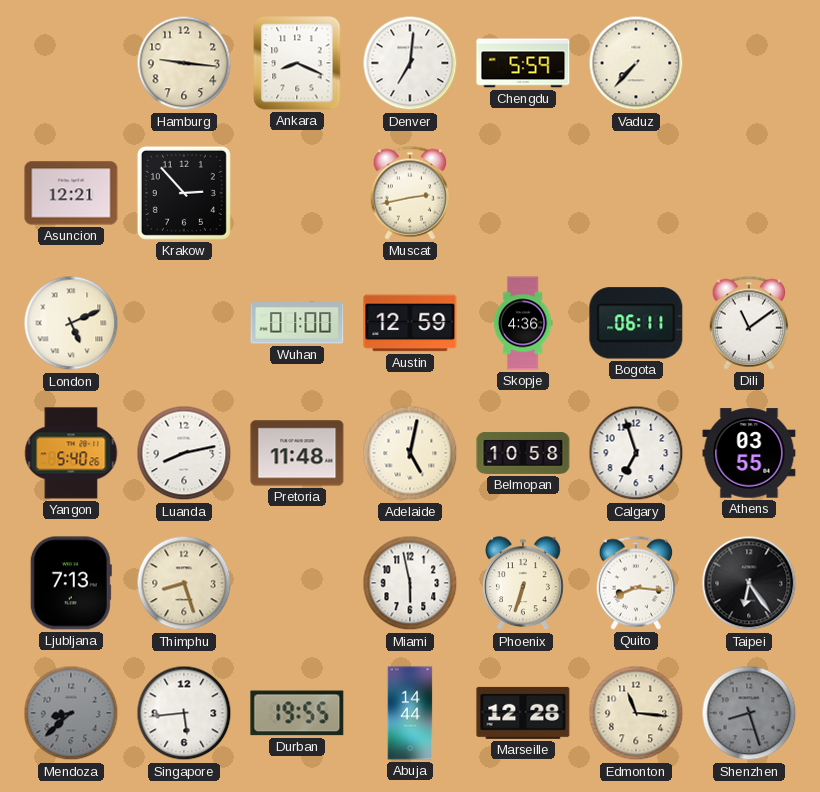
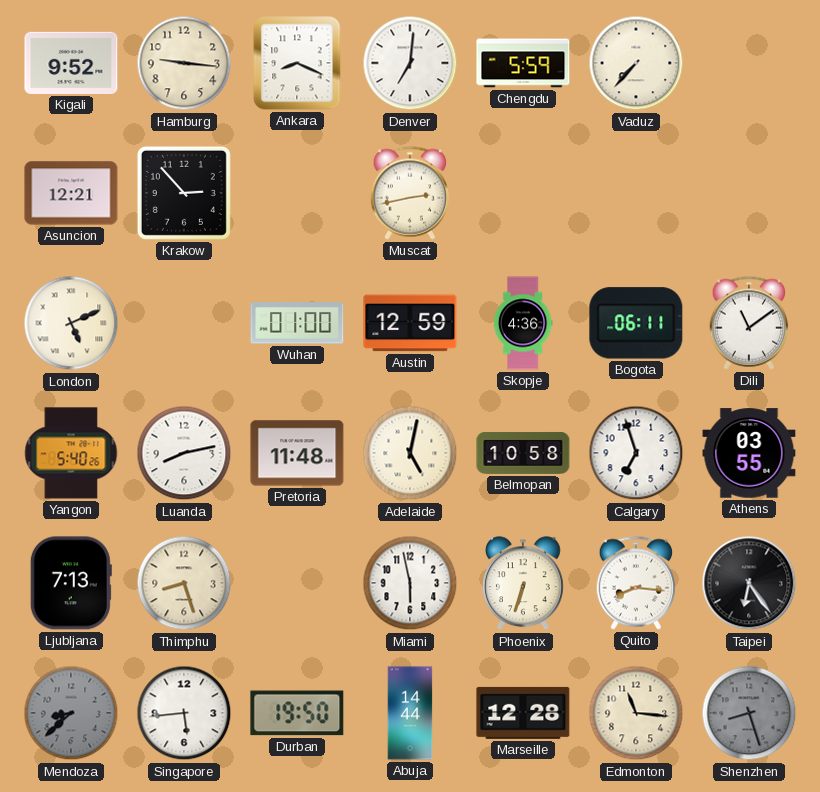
Kigali: none -> 9:52
Durban: 19:55 -> 19:50
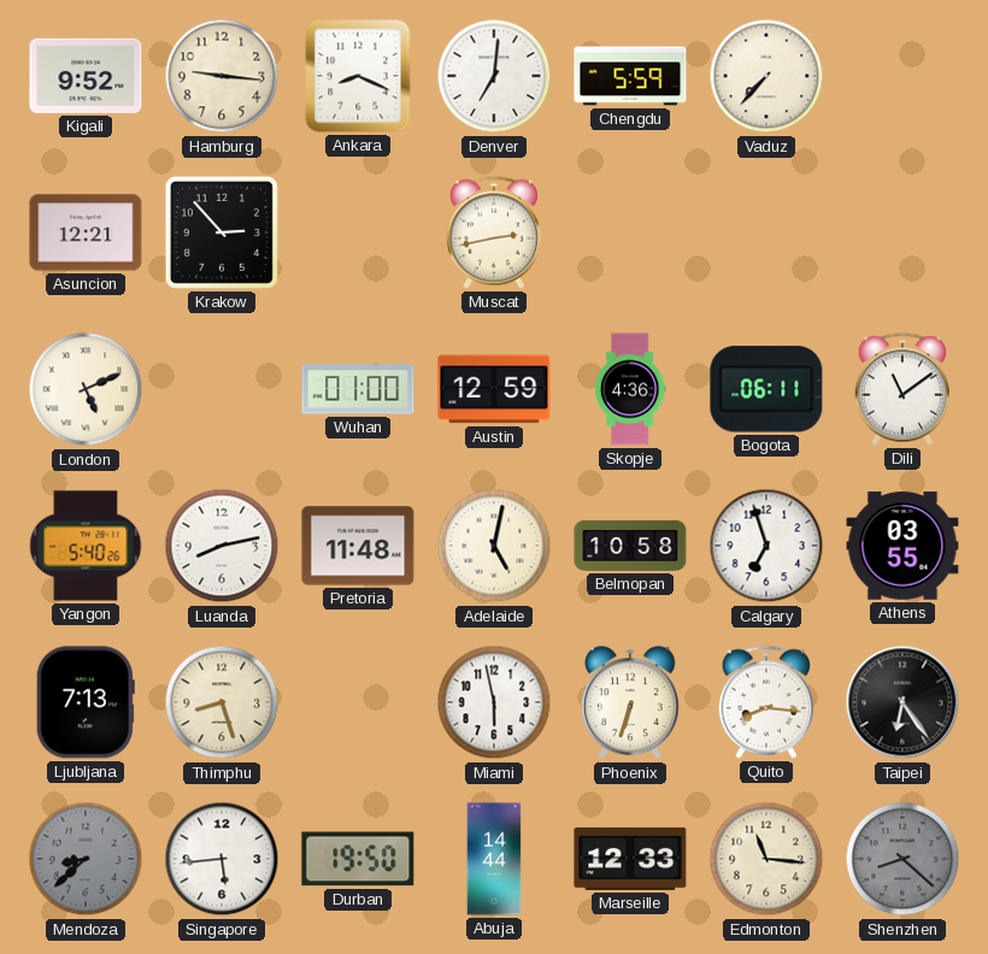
Marseille: 12:28 -> 12:33
Shenzhen: 8:27 -> 8:22
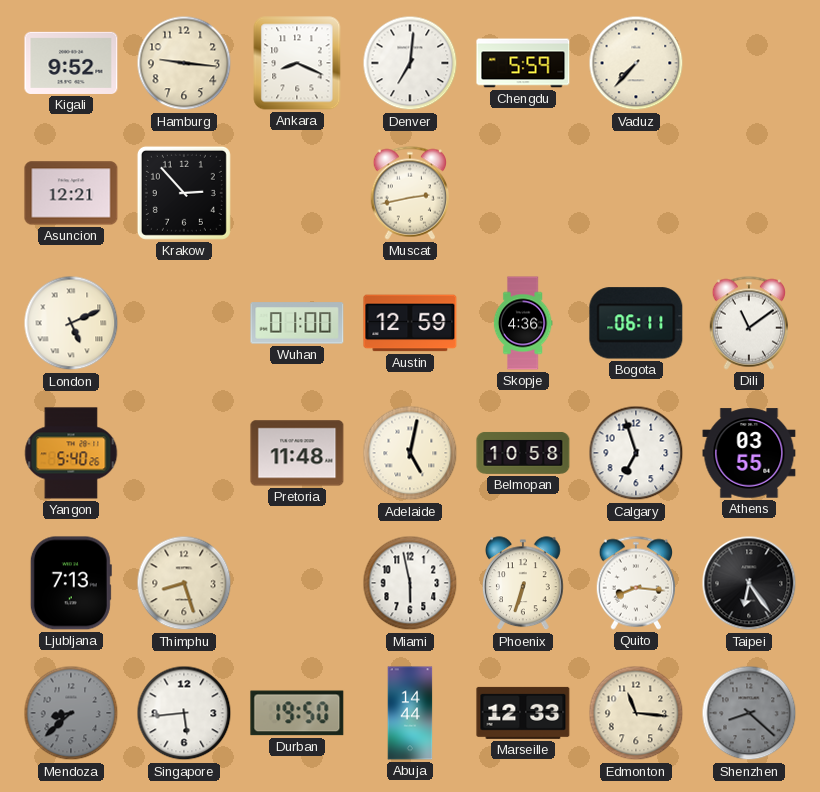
Luanda: 8:13 -> none
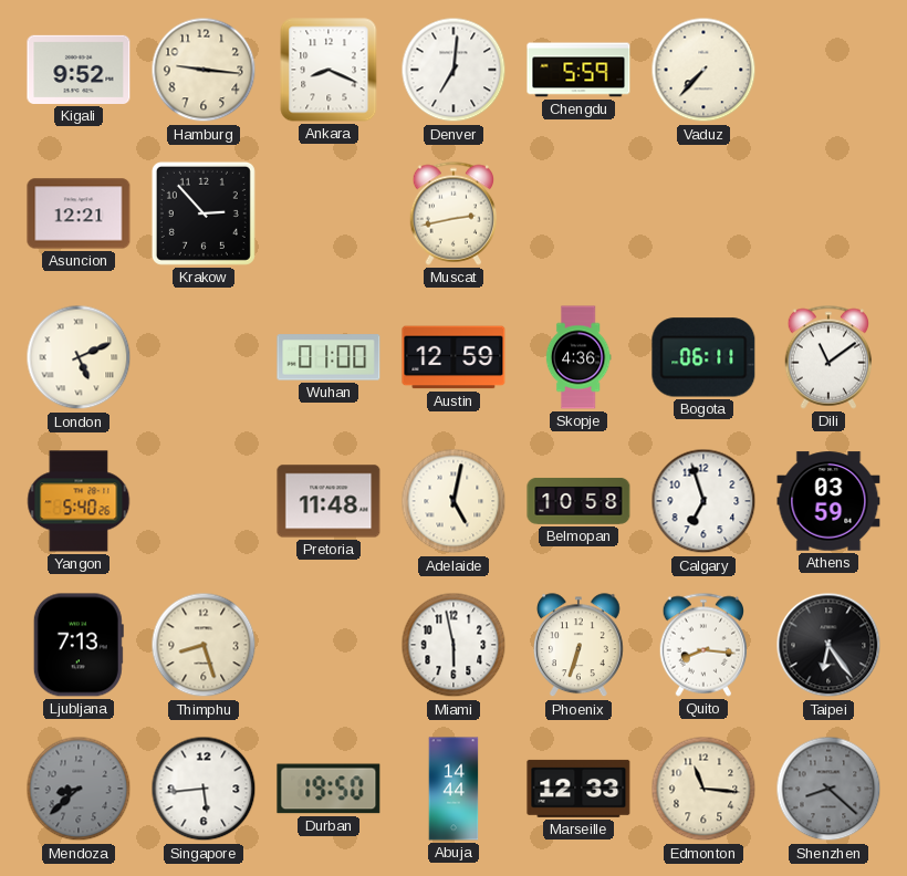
Athens: 03:55 -> 03:59
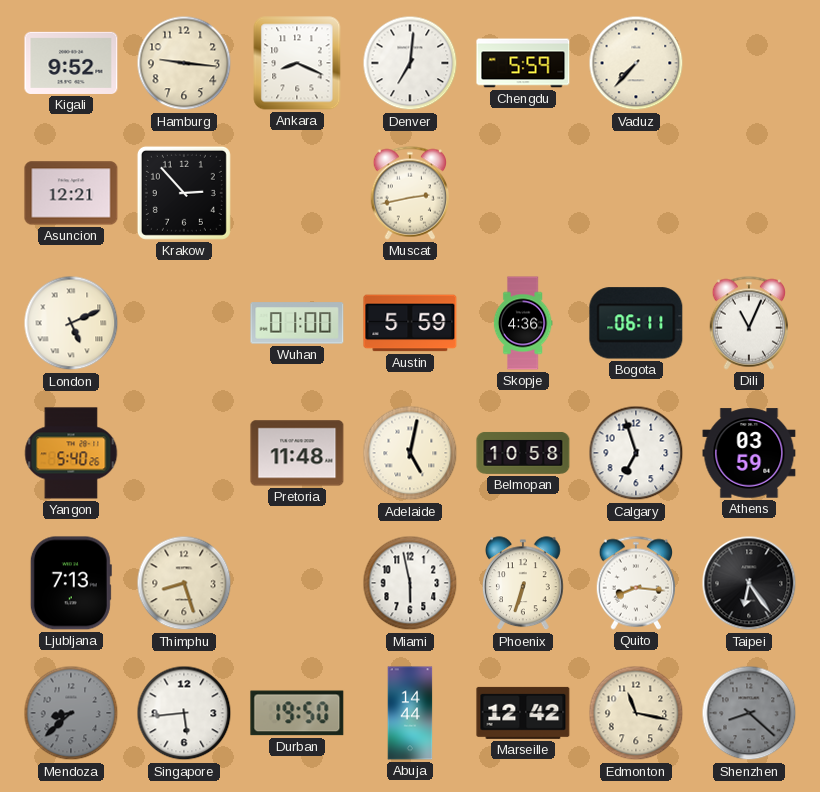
Austin: 12:59 -> 5:59
Dili: 11:09 -> 11:04
Marseille: 12:33 -> 12:42
Edmonton: 11:16 -> 11:17
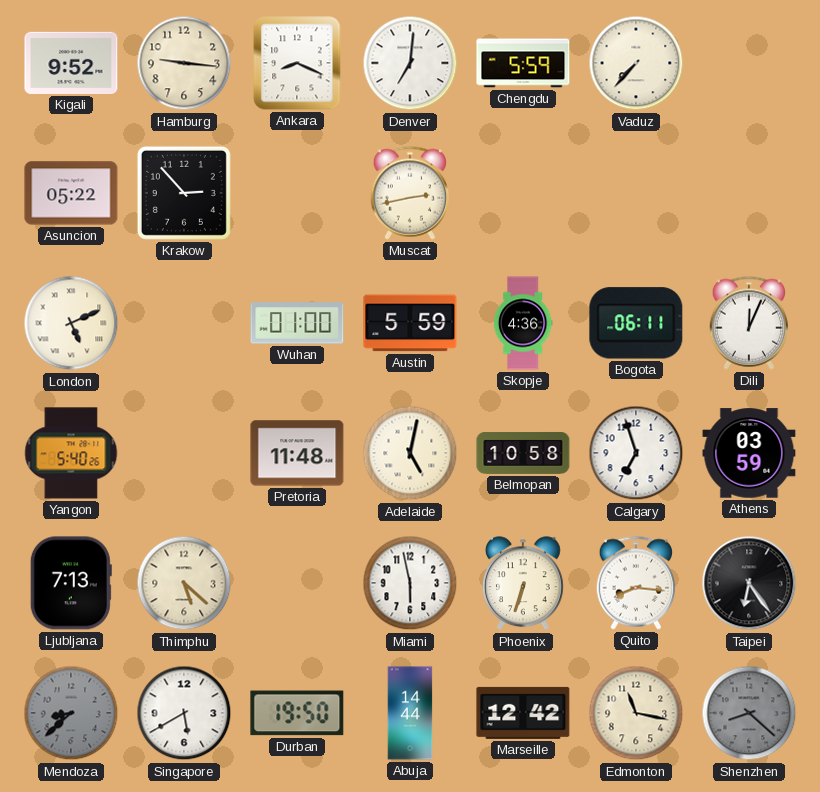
Asuncion: 12:21 -> 05:22
Dili: 11:04 -> 12:04
Thimphu: 8:27 -> 5:22
Singapore: 5:44 -> 5:40
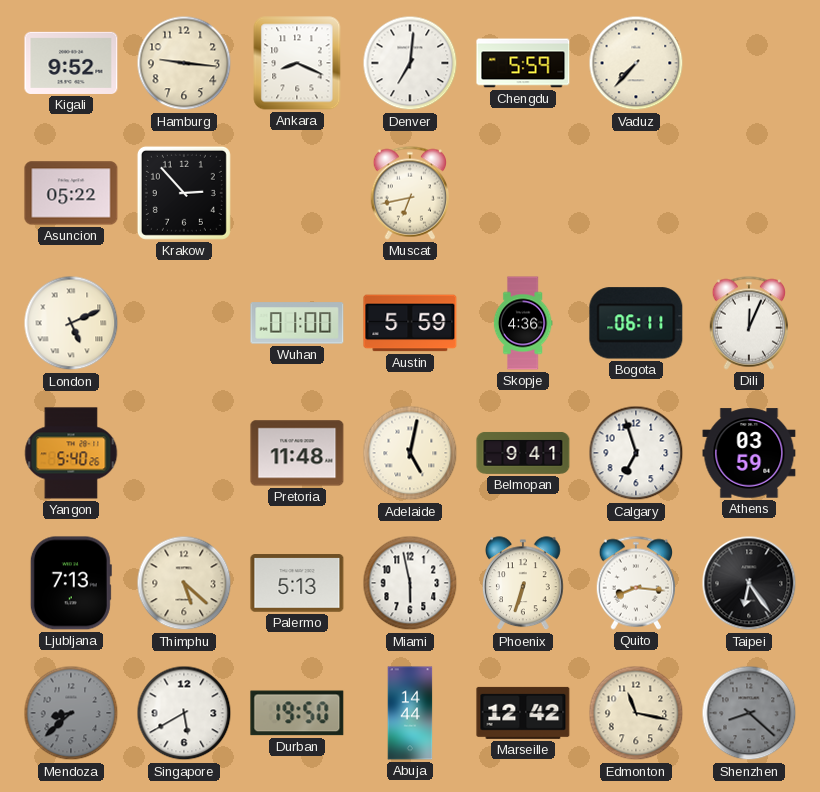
Muscat: 2:43 -> 6:43
Belmopan: 10:58 -> 9:41
Palermo: none -> 5:13
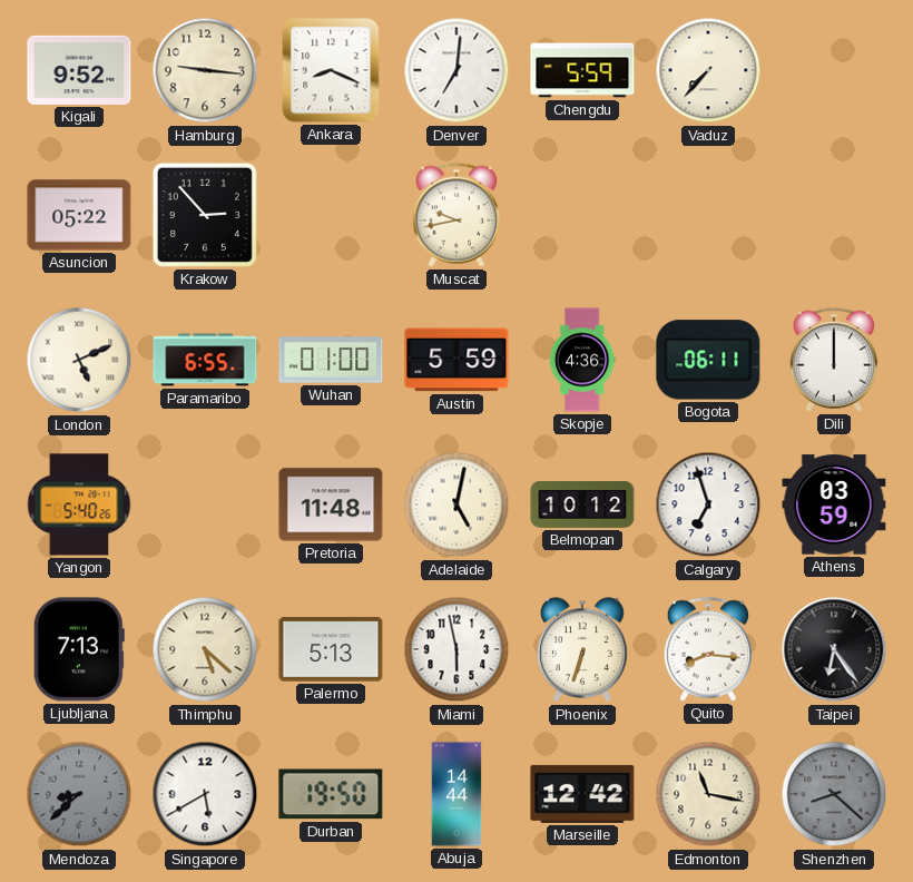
Muscat: 6:43 -> 9:43
Paramaribo: none -> 6:55
Dili: 12:04 -> 12:00
Belmopan: 9:41 -> 10:12
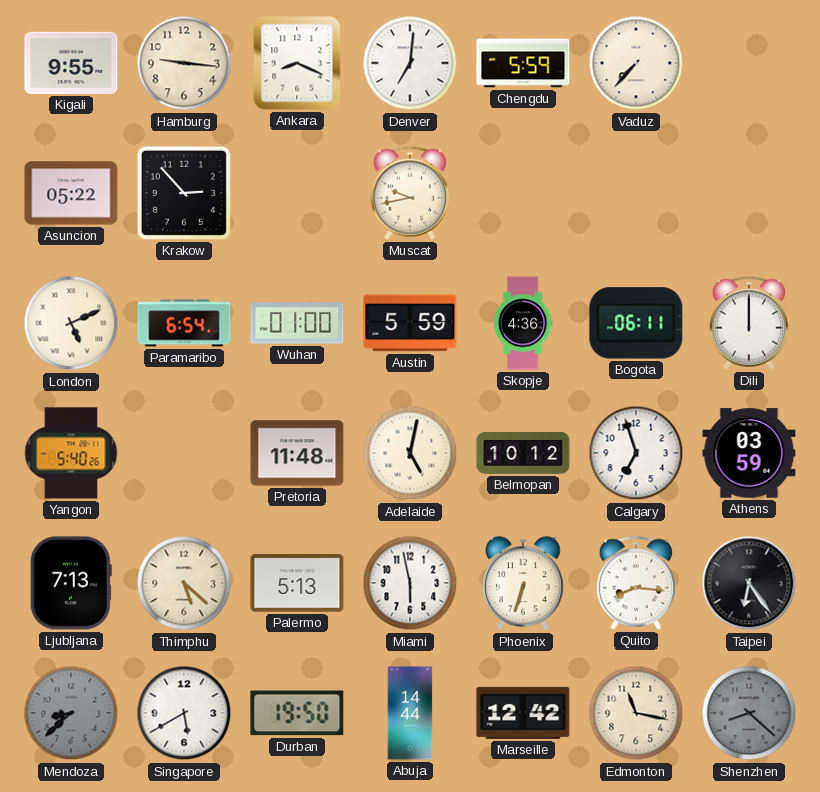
Kigali: 9:52 -> 9:55
Paramaribo: 6:55 -> 6:54
